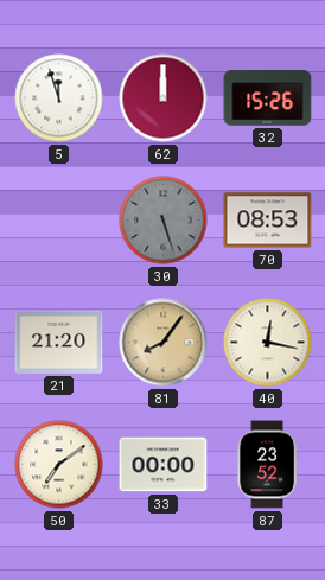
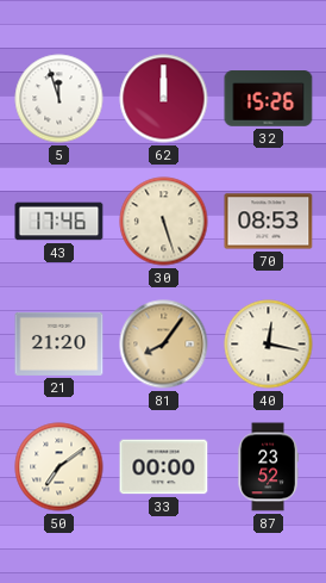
43: none -> 17:46
30 dial: grey -> cream
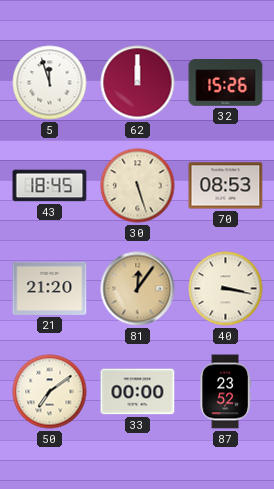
43: 17:46 -> 18:45
81: 8:06 -> 12:06
40: 12:17 -> 3:17
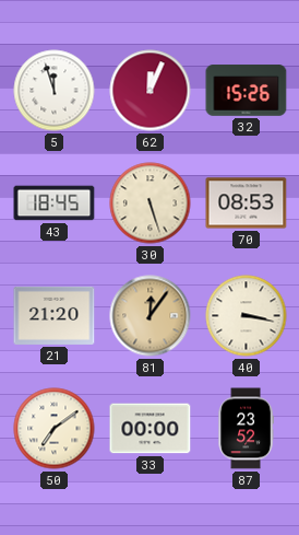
62: 12:00 -> 12:04
